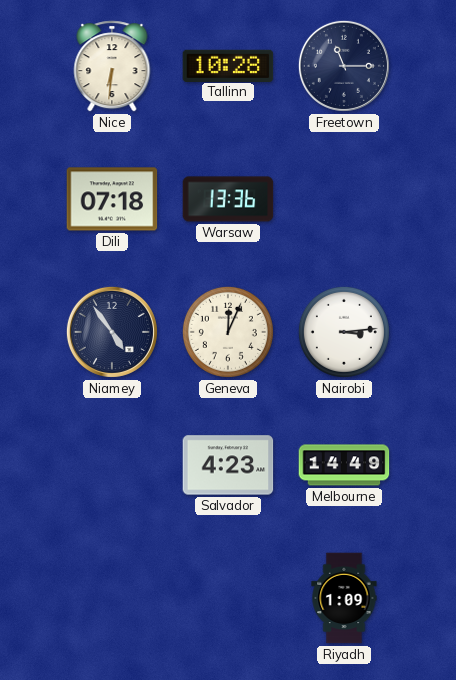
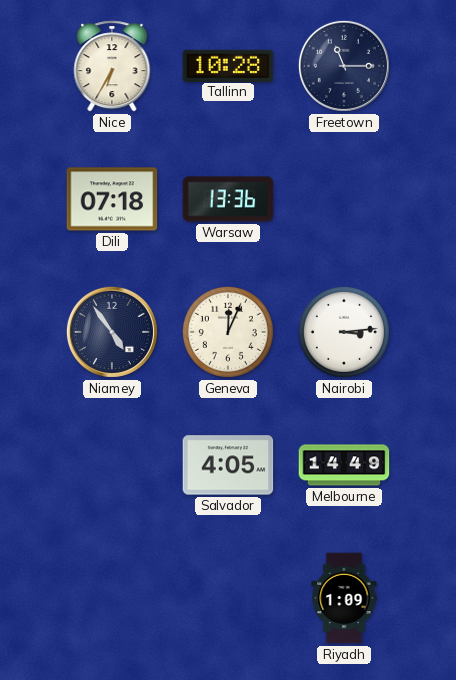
Nice: 6:31 -> 6:35
Salvador: 4:23 -> 4:05
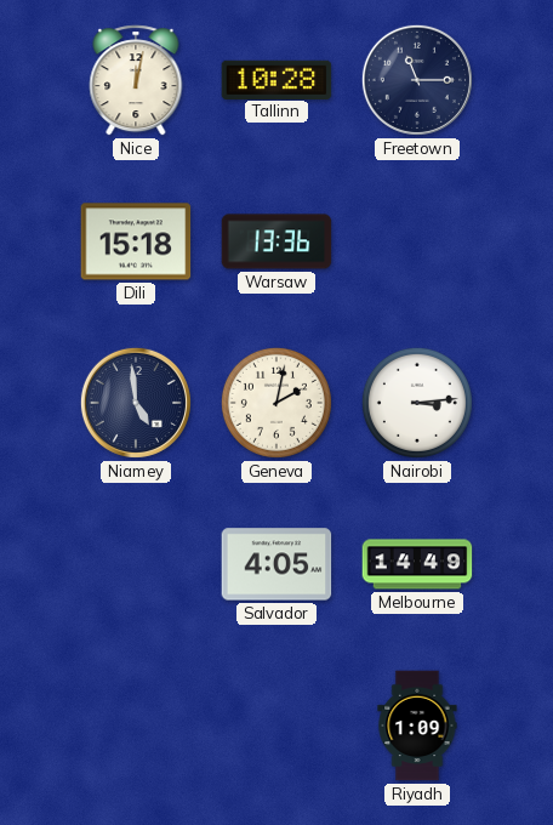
Nice: 6:35 -> 12:02
Dili: 07:18 -> 15:18
Niamey: 4:54 -> 4:59
Geneva: 12:04 -> 2:02
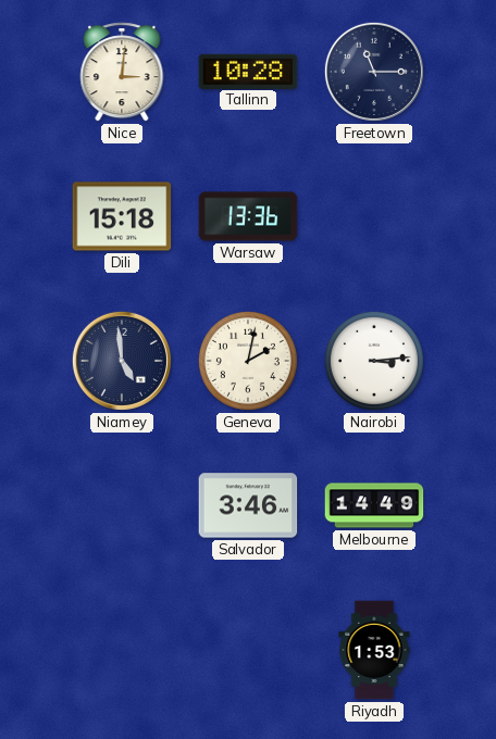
Nice: 12:02 -> 3:01
Salvador: 4:05 -> 3:46
Riyadh: 1:09 -> 1:53
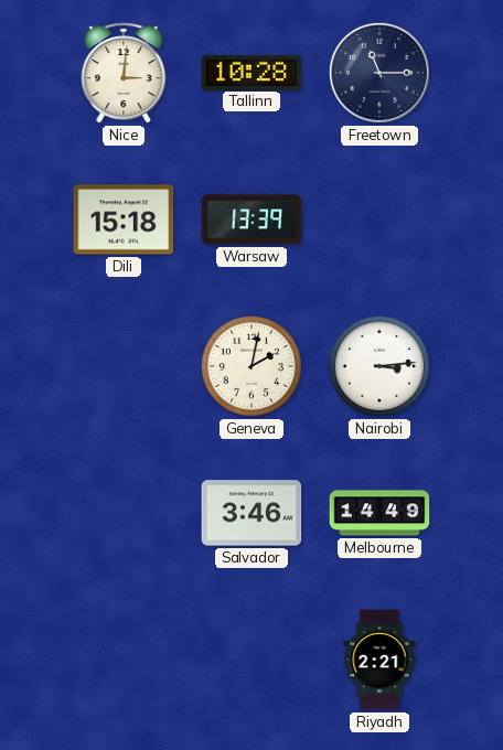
Warsaw: 13:36 -> 13:39
Niamey: 4:59 -> none
Riyadh: 1:53 -> 2:21
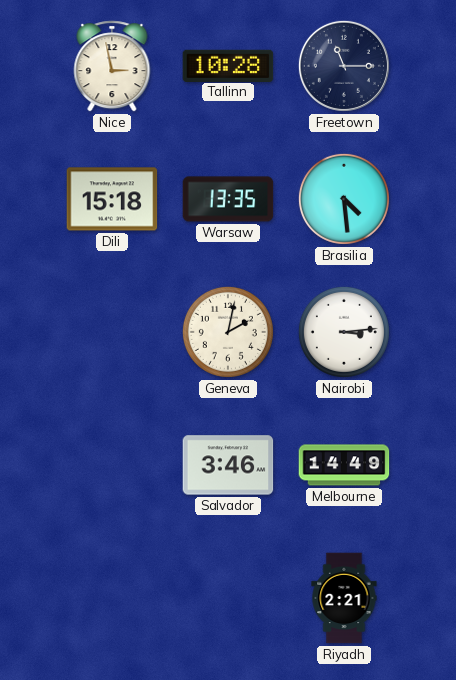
Nice: 3:01 -> 2:58
Warsaw: 13:39 -> 13:35
Brasilia: none -> 4:29
